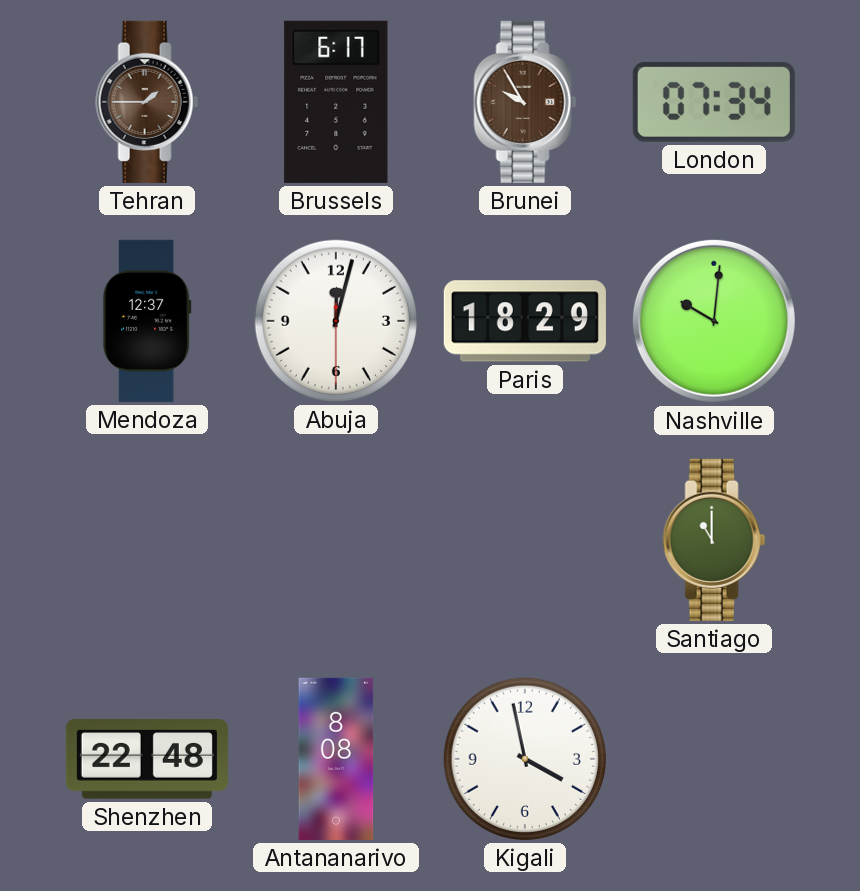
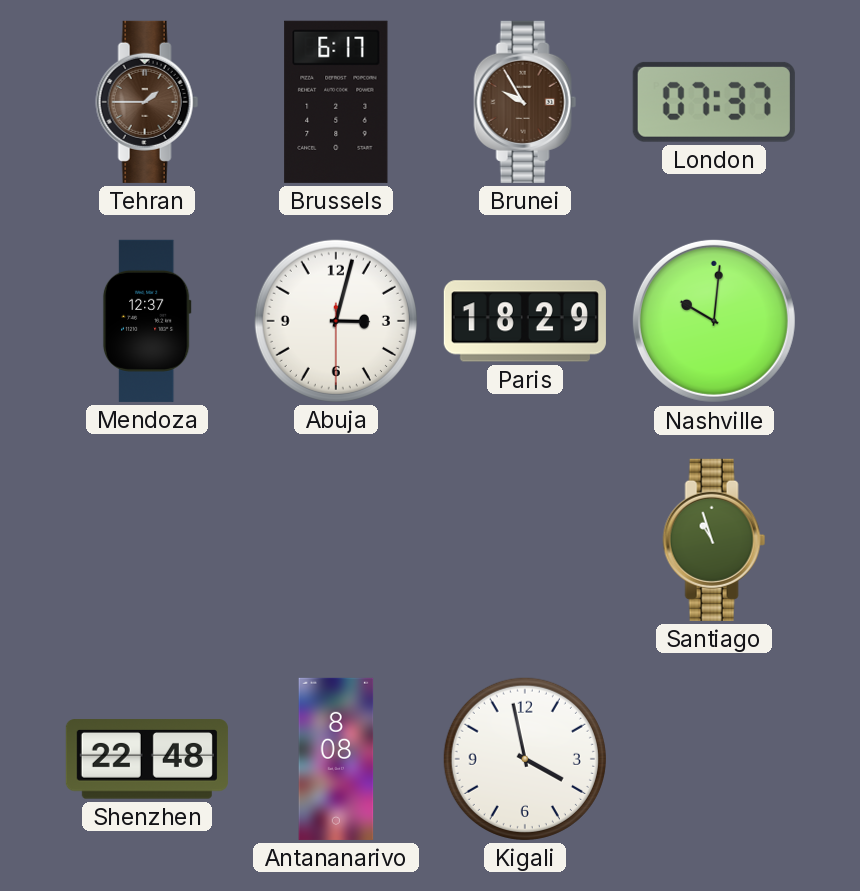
London: 07:34 -> 07:37
Abuja: 12:02 -> 3:02
Santiago: 11:00 -> 10:57
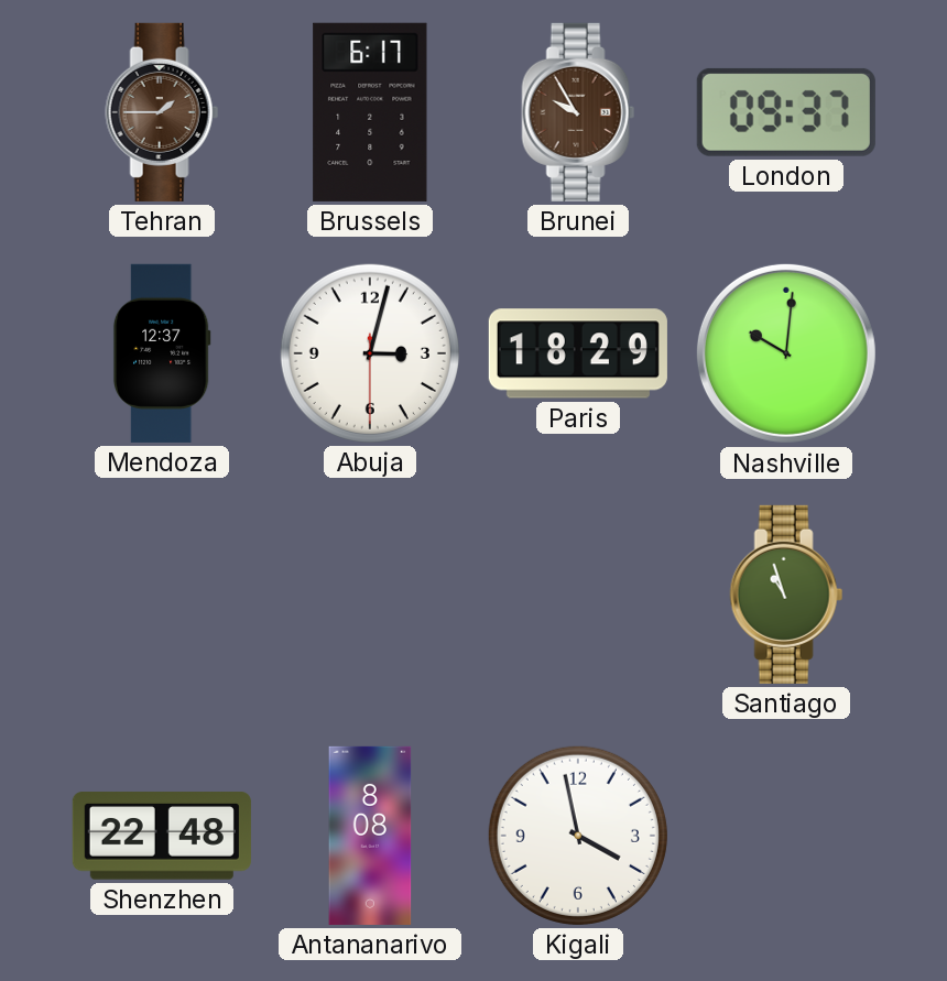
London: 07:37 -> 09:37
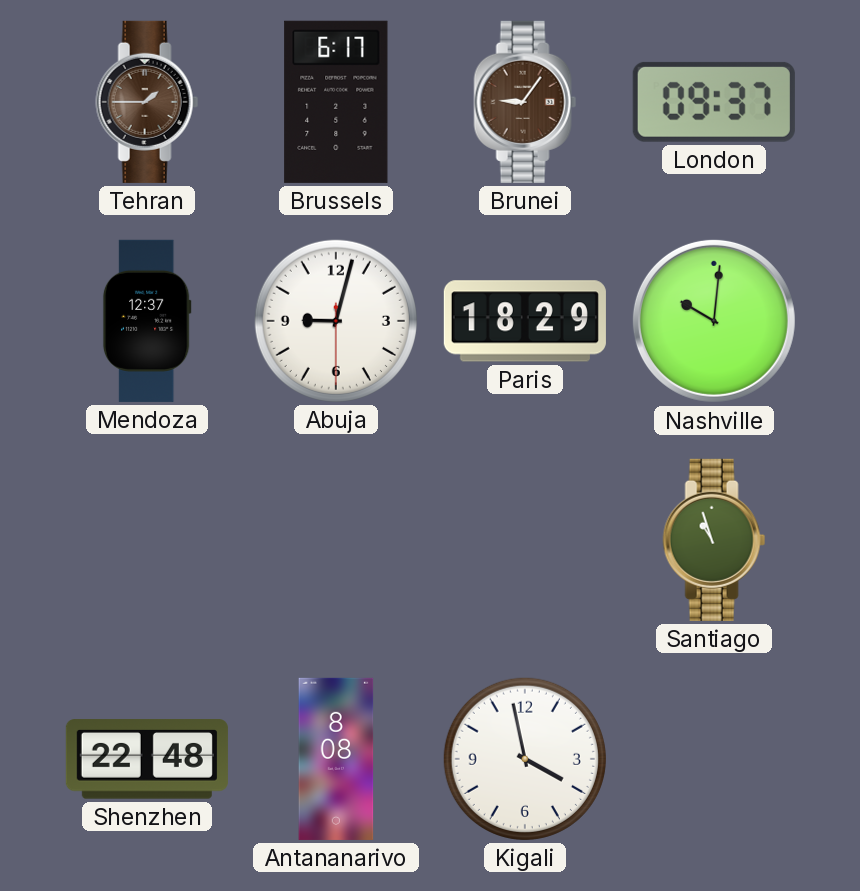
Brunei: 9:55 -> 9:06
Abuja: 3:02 -> 9:02
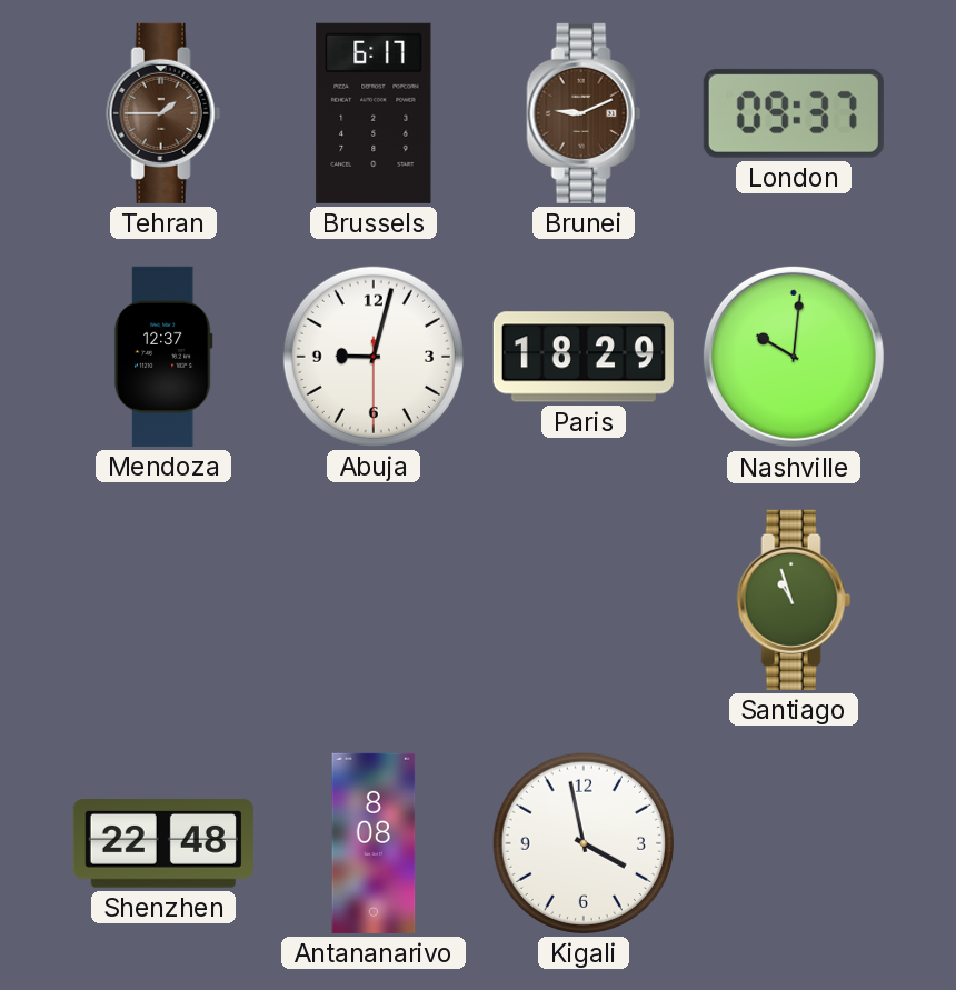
Brunei: 9:06 -> 9:11
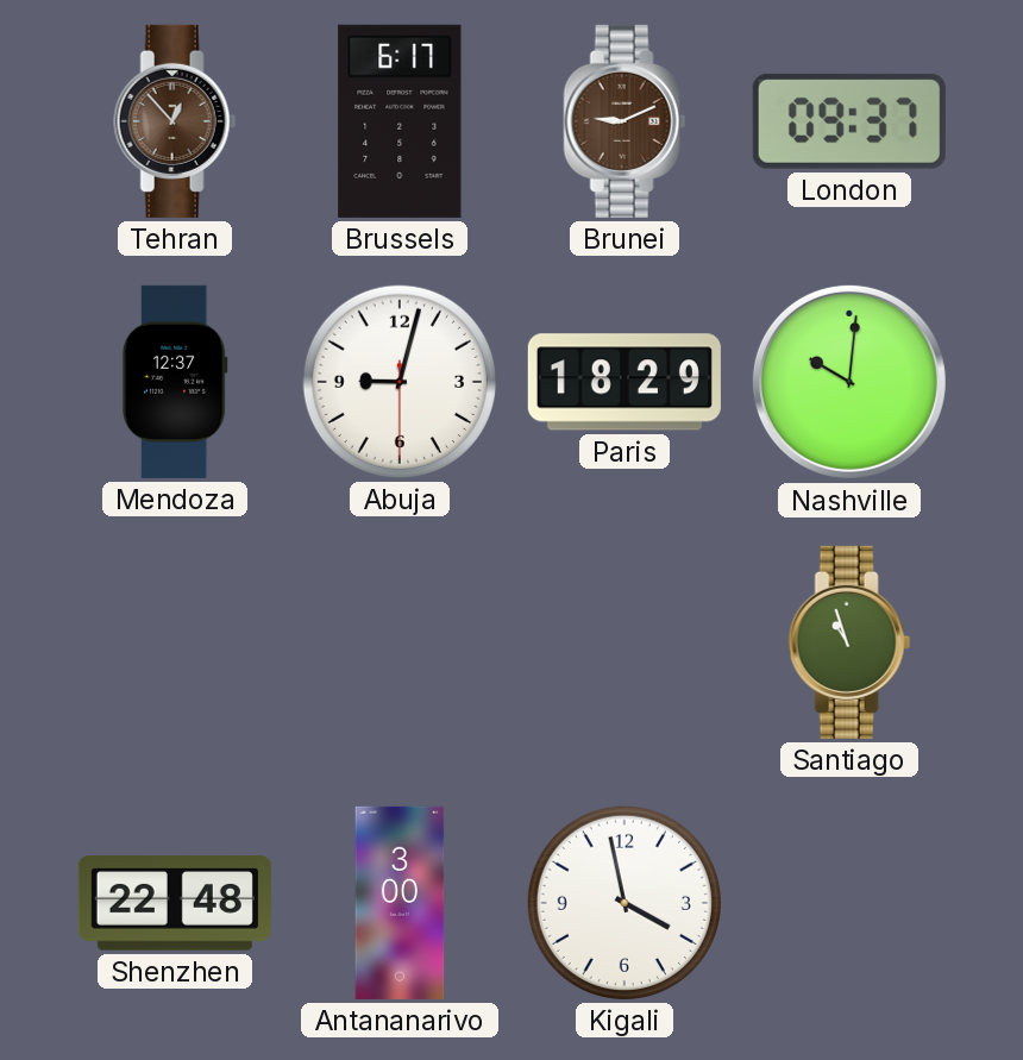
Tehran: 1:45 -> 12:53
Antananarivo: 8:08 -> 3:00
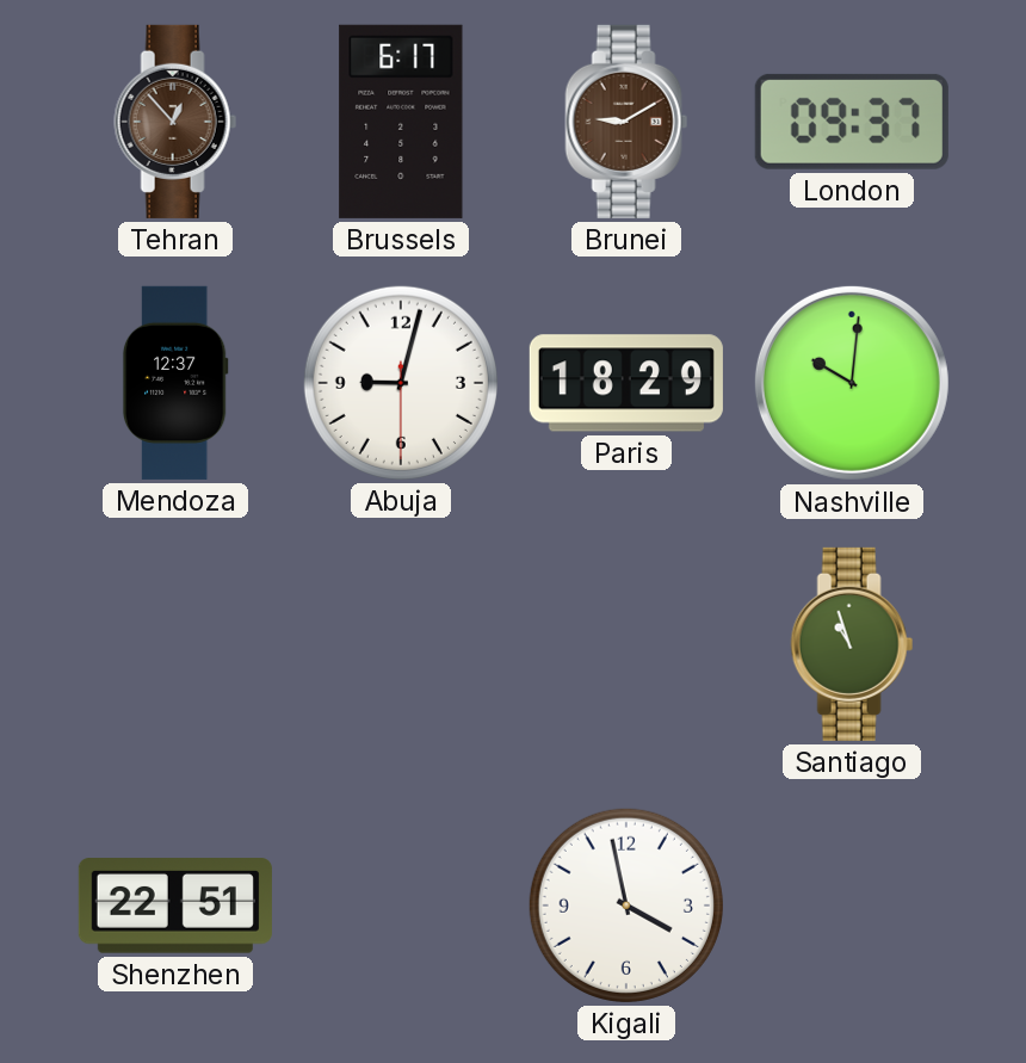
Brunei: 9:11 -> 9:10
Shenzhen: 22:48 -> 22:51
Antananarivo: 3:00 -> none
